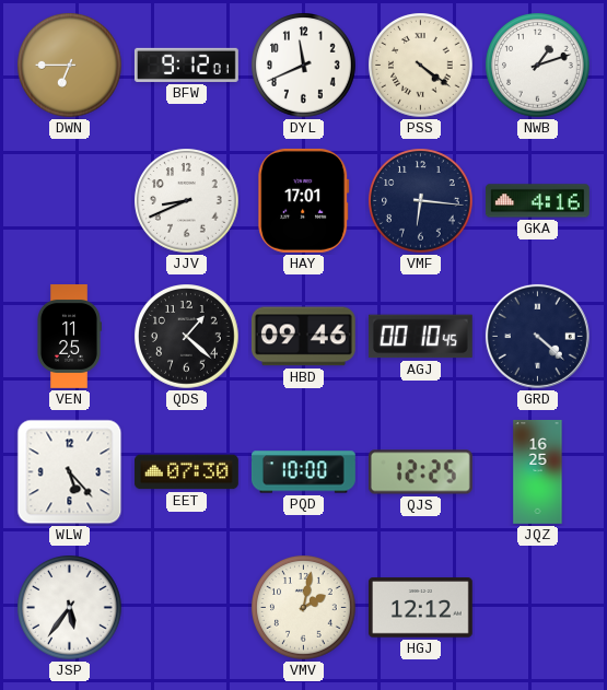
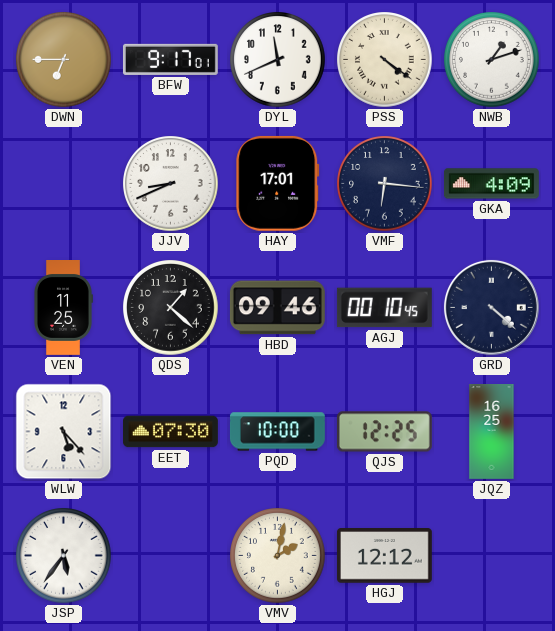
BFW: 9:12 -> 9:17
GKA: 4:16 -> 4:09
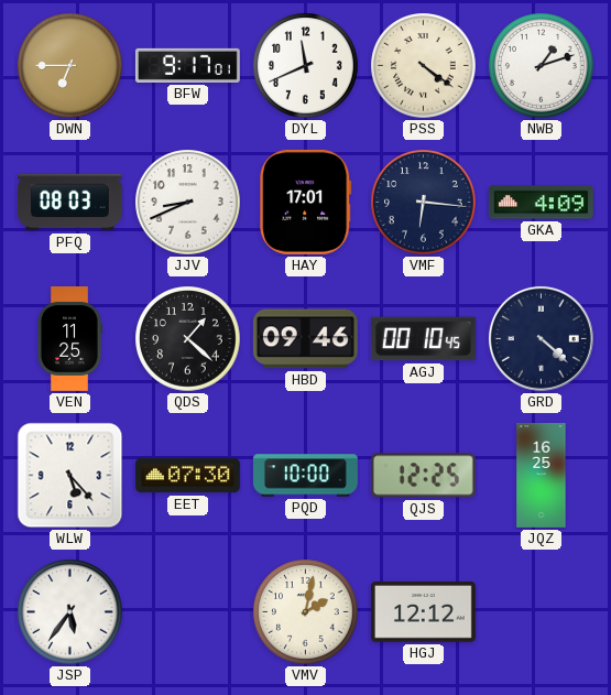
PFQ: none -> 08:03
